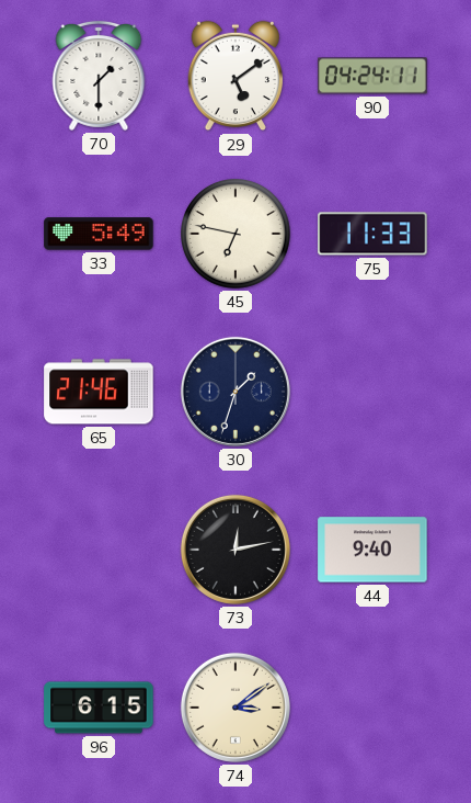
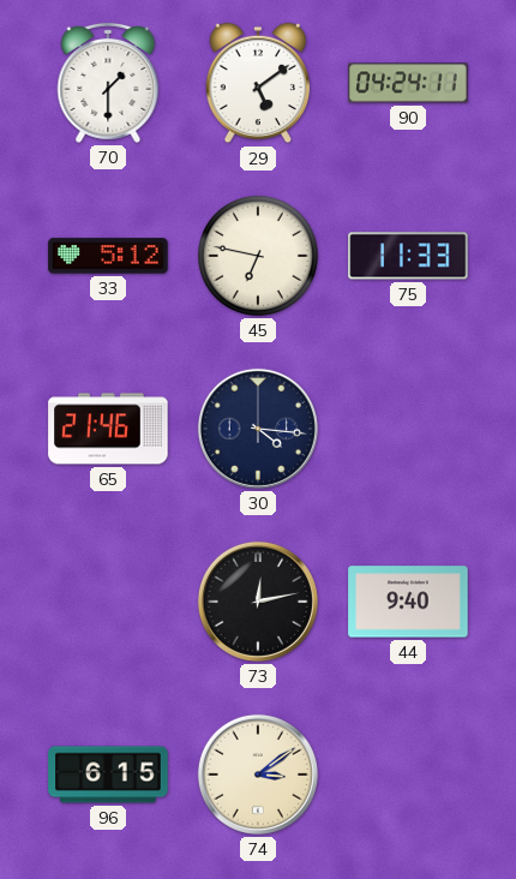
33: 5:49 -> 5:12
30: 1:33 -> 4:16
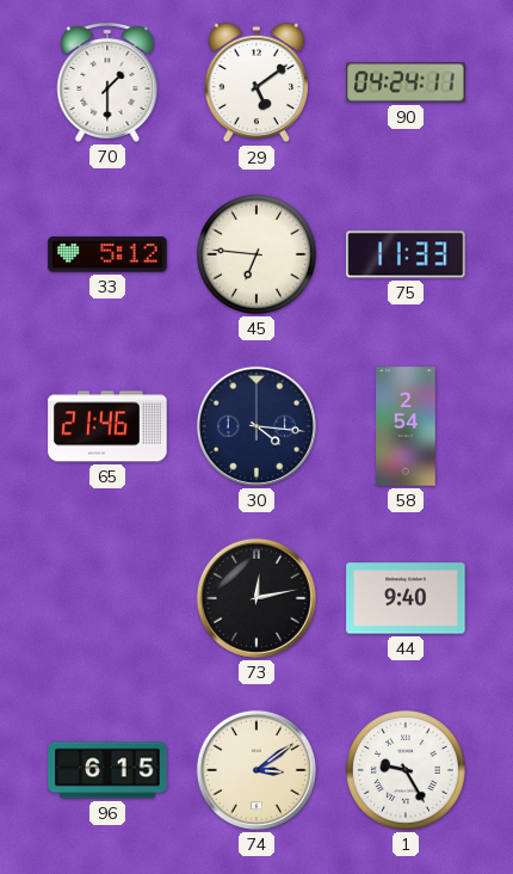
45: 6:47 -> 6:46
58: none -> 2:54
1: none -> 9:25
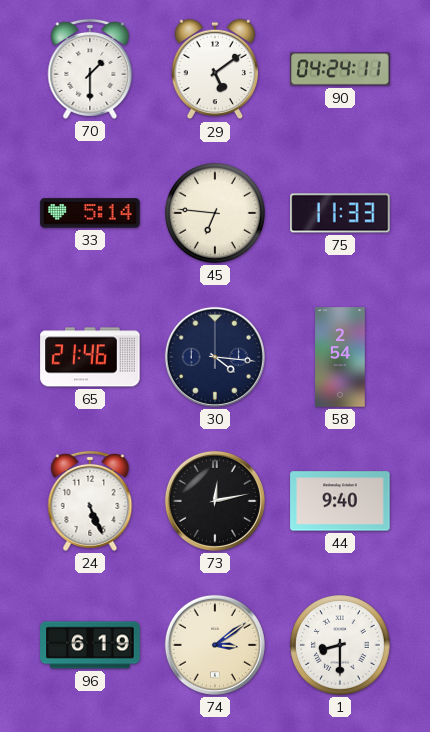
33: 5:12 -> 5:14
24: none -> 5:26
96: 6:15 -> 6:19
1: 9:25 -> 8:30
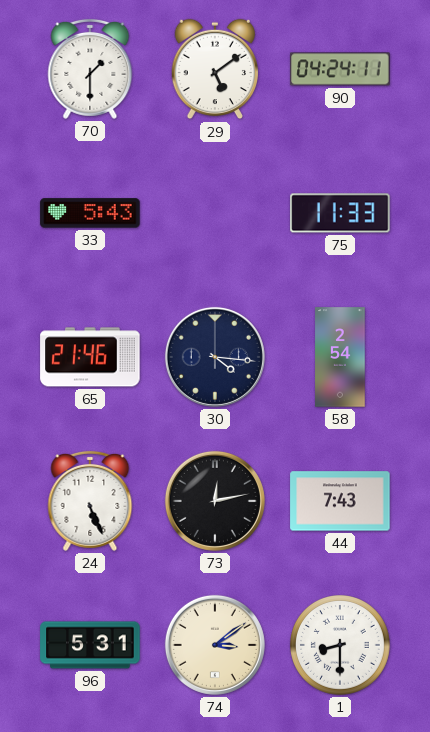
33: 5:14 -> 5:43
45: 6:46 -> none
44: 9:40 -> 7:43
96: 6:19 -> 5:31
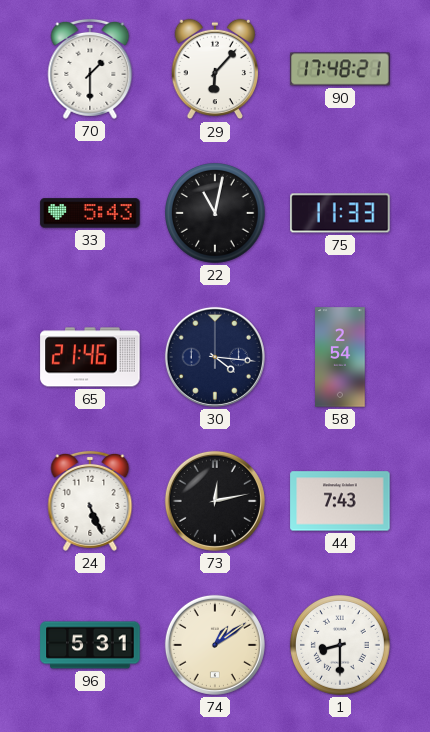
29: 5:09 -> 6:07
90: 04:24 -> 17:48
22: none -> 11:02
74: 3:09 -> 1:09
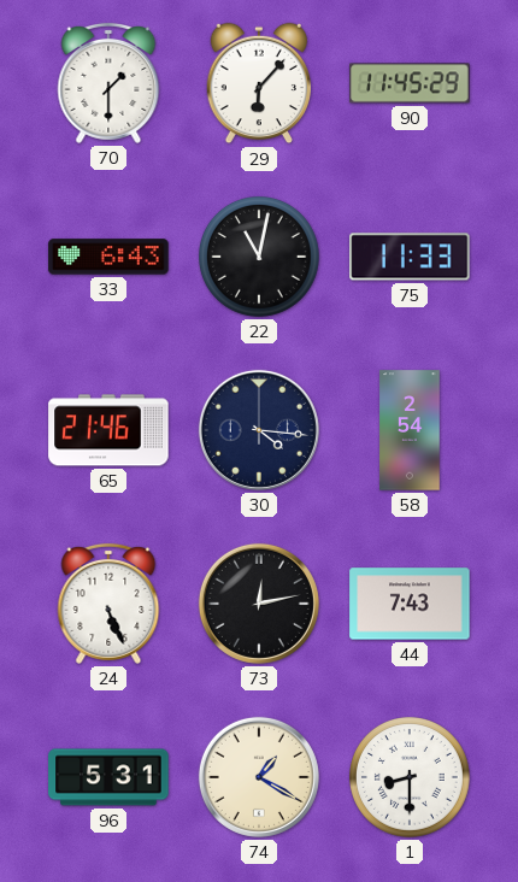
90: 17:48 -> 11:45
33: 5:43 -> 6:43
74: 1:09 -> 1:20
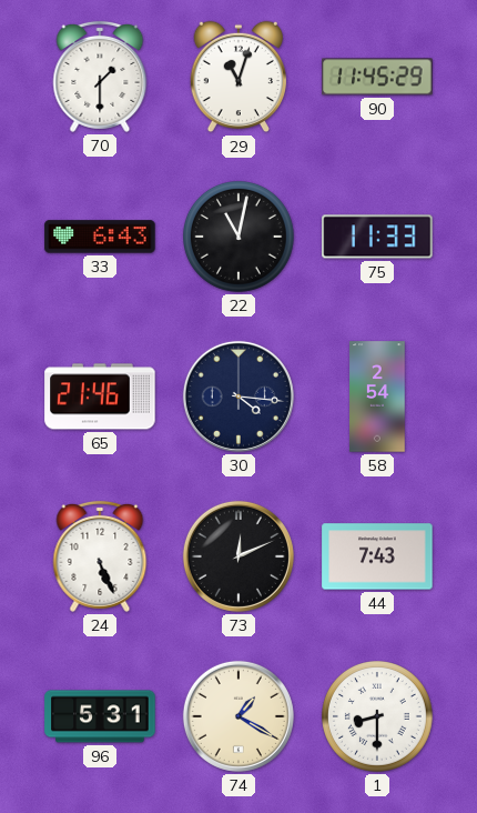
29: 6:07 -> 11:03
73: 12:13 -> 12:11
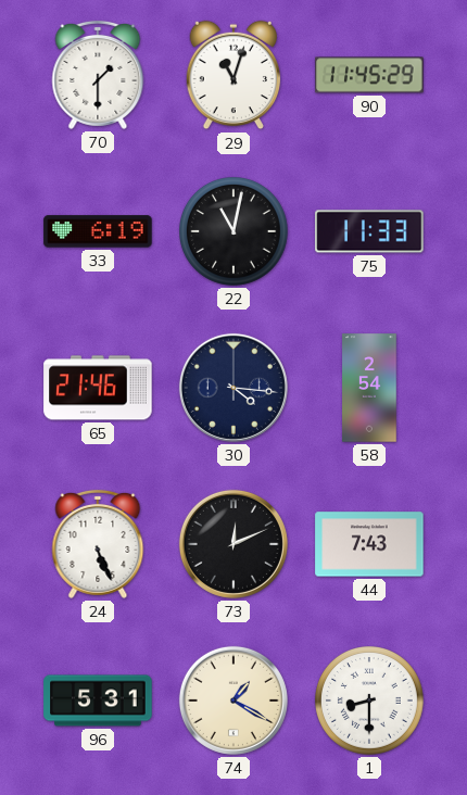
33: 6:43 -> 6:19
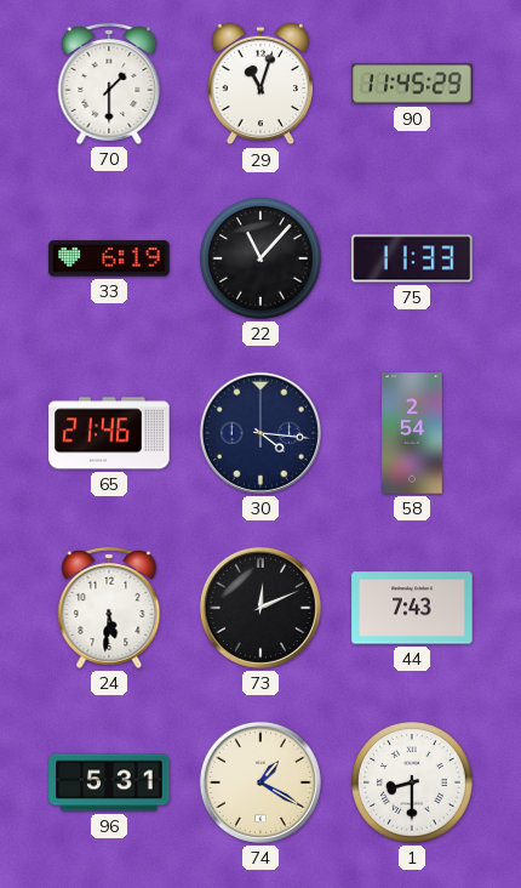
22: 11:02 -> 11:07
24: 5:26 -> 5:31
